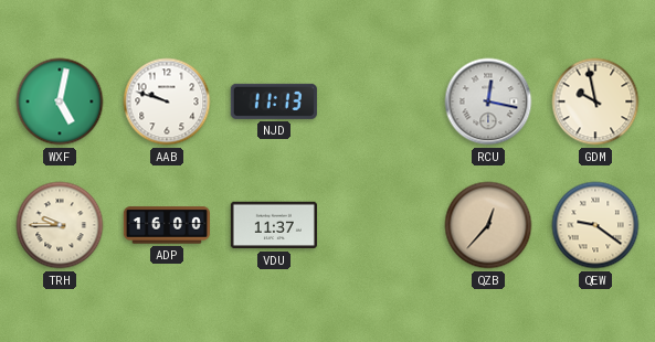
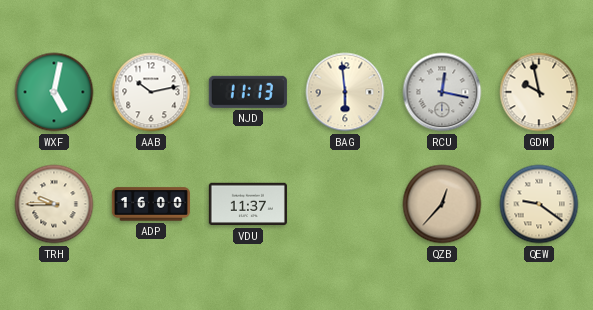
AAB: 9:48 -> 10:13
BAG: none -> 5:59
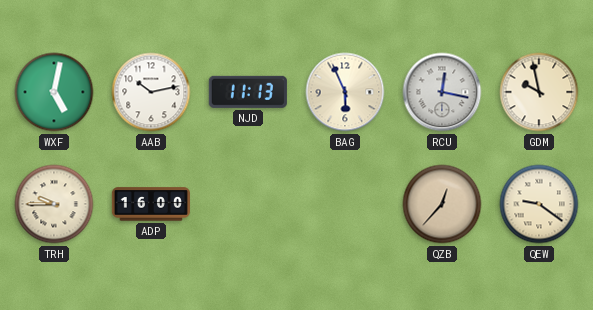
BAG: 5:59 -> 5:56
VDU: 11:37 -> none
